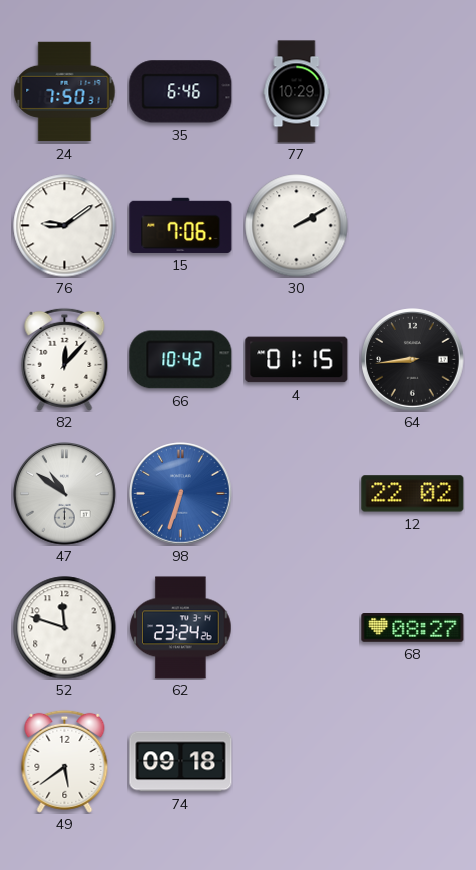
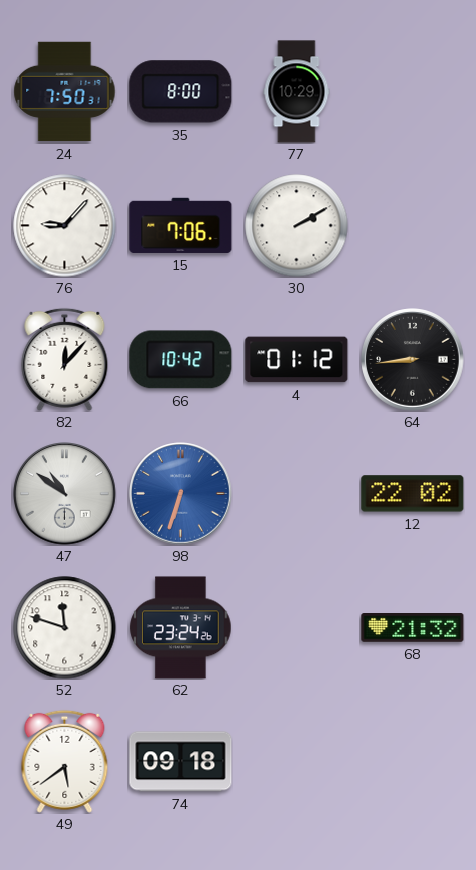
35: 6:46 -> 8:00
76: 9:09 -> 9:07
4: 01:15 -> 01:12
68: 08:27 -> 21:32
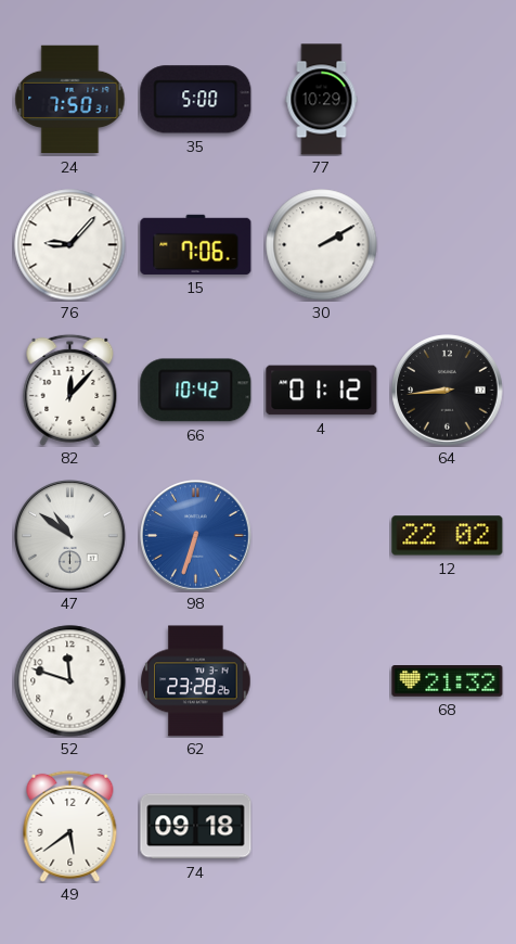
35: 8:00 -> 5:00
62: 23:24 -> 23:28
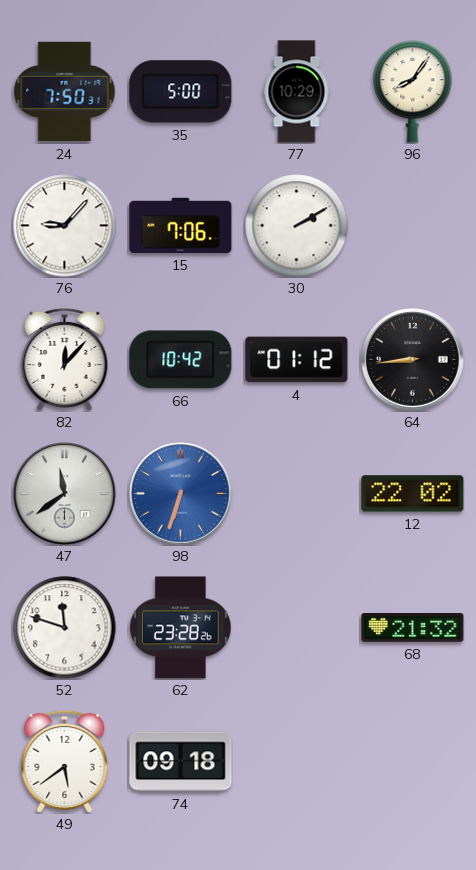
96: none -> 8:06
47: 10:51 -> 11:39
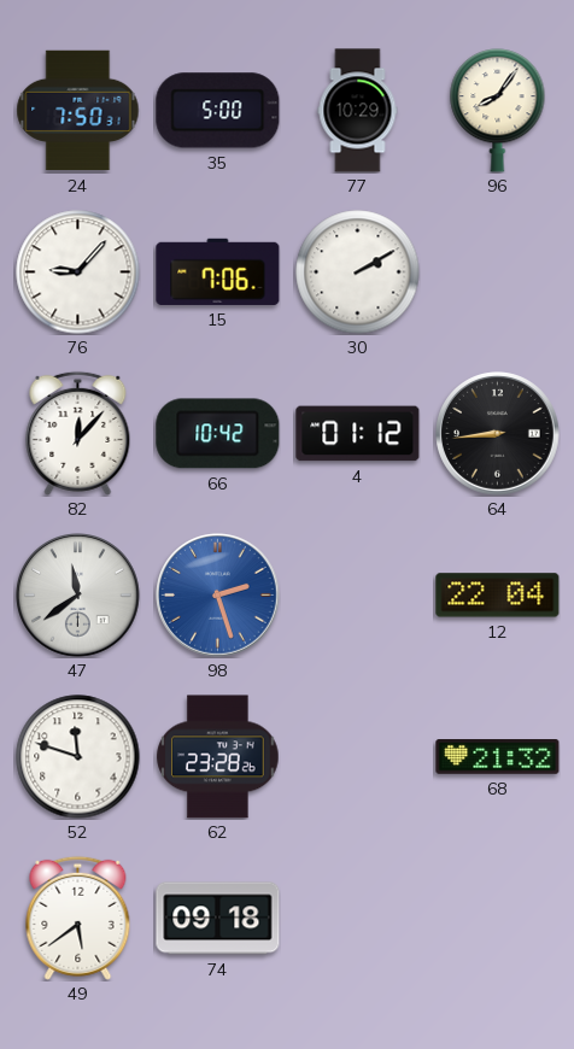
98: 6:33 -> 2:27
12: 22:02 -> 22:04
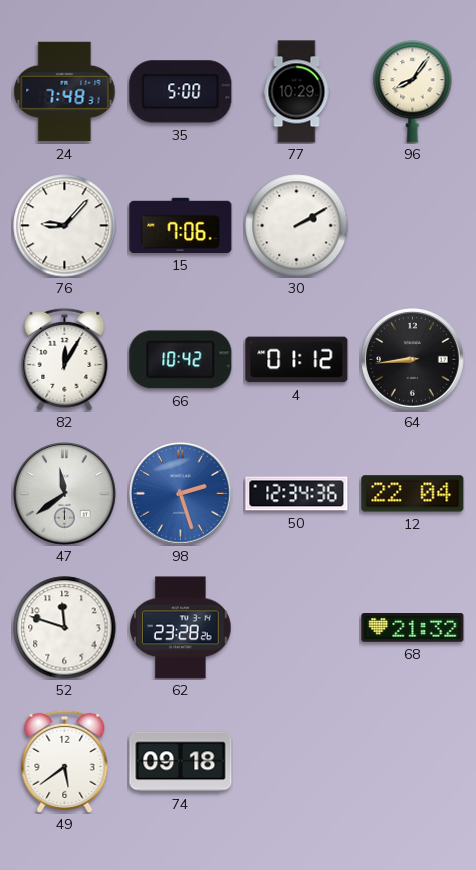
24: 7:50 -> 7:48
82: 12:07 -> 12:05
50: none -> 12:34
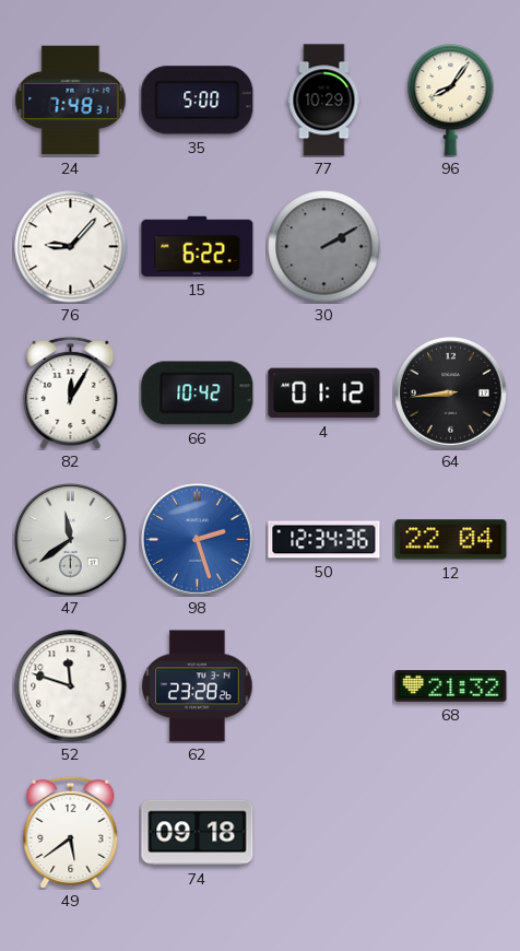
15: 7:06 -> 6:22
30 dial: white -> grey
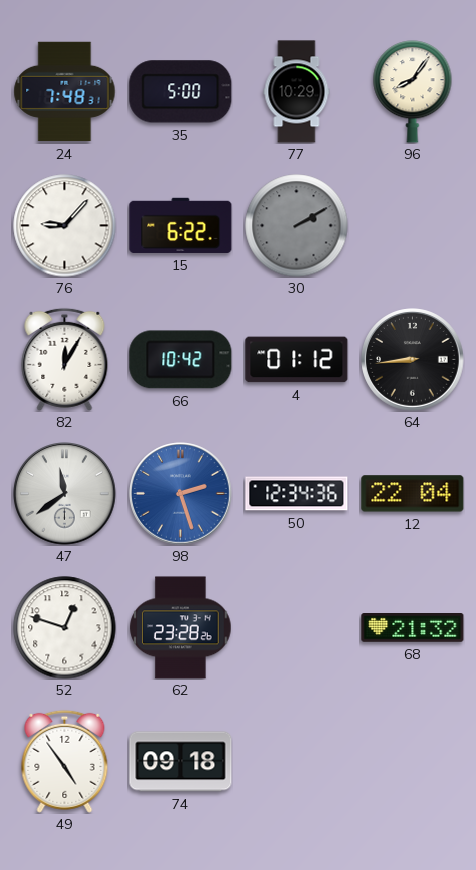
52: 11:48 -> 12:48
49: 5:39 -> 4:54
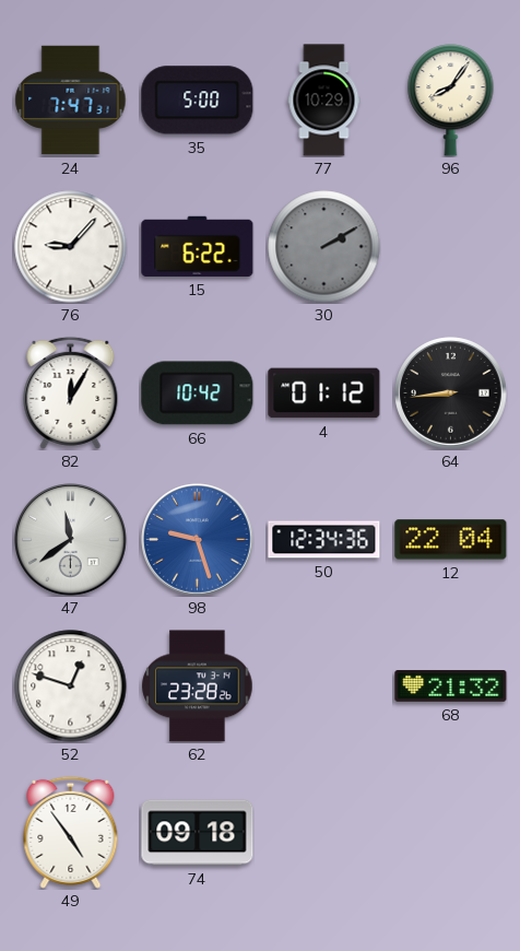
24: 7:48 -> 7:47
98: 2:27 -> 9:27
